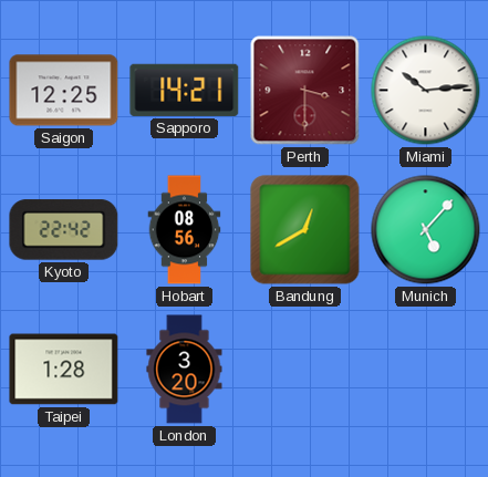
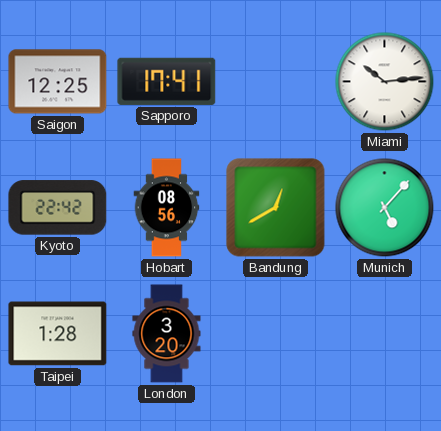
Sapporo: 14:21 -> 17:41
Perth: 3:30 -> none
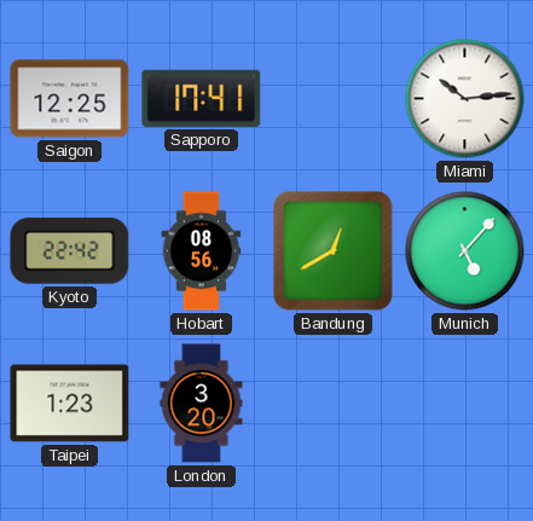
Taipei: 1:28 -> 1:23
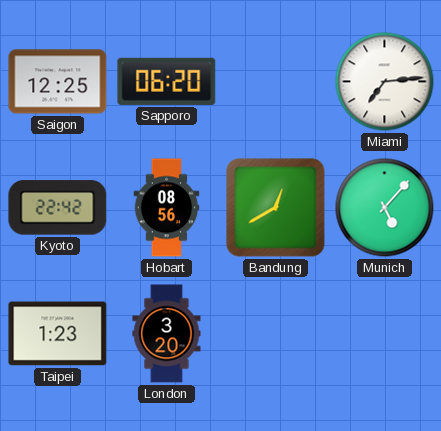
Sapporo: 17:41 -> 06:20
Miami: 10:14 -> 7:14
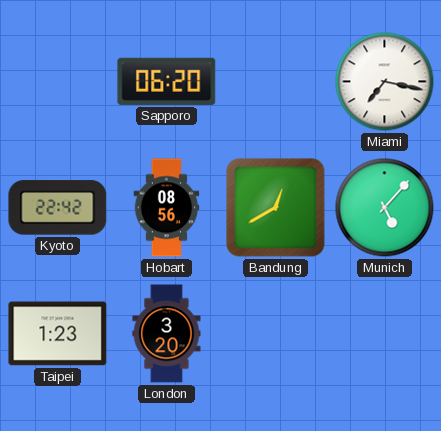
Saigon: 12:25 -> none
Miami: 7:14 -> 7:17
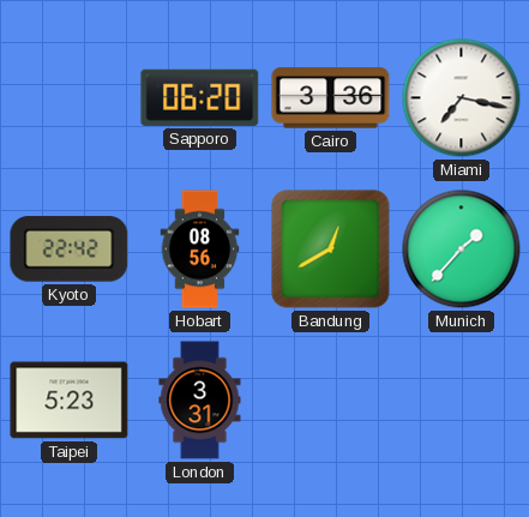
Cairo: none -> 3:36
Munich: 5:07 -> 1:37
Taipei: 1:23 -> 5:23
London: 3:20 -> 3:31
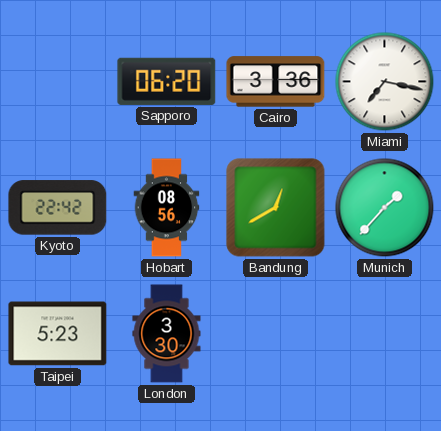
London: 3:31 -> 3:30
